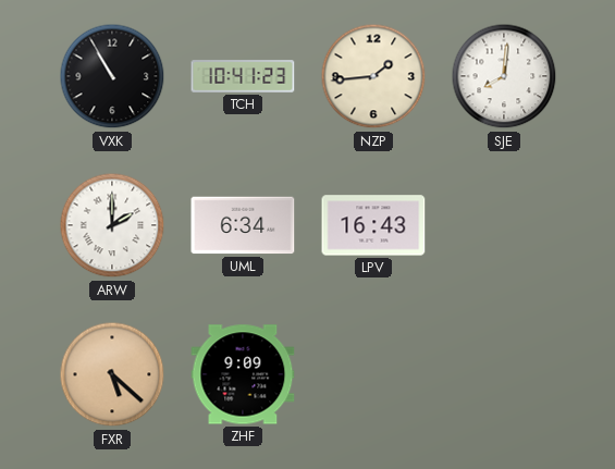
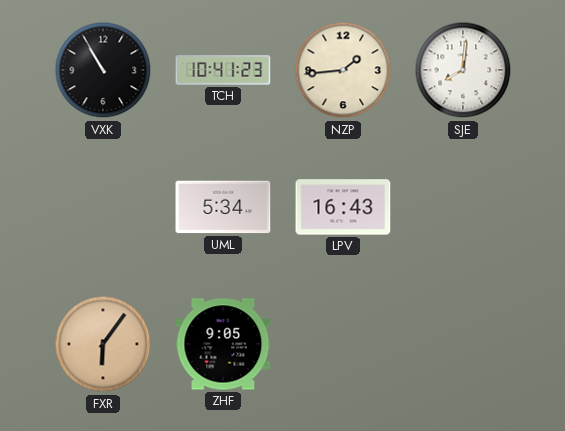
ARW: 2:00 -> none
UML: 6:34 -> 5:34
FXR: 5:22 -> 6:06
ZHF: 9:09 -> 9:05
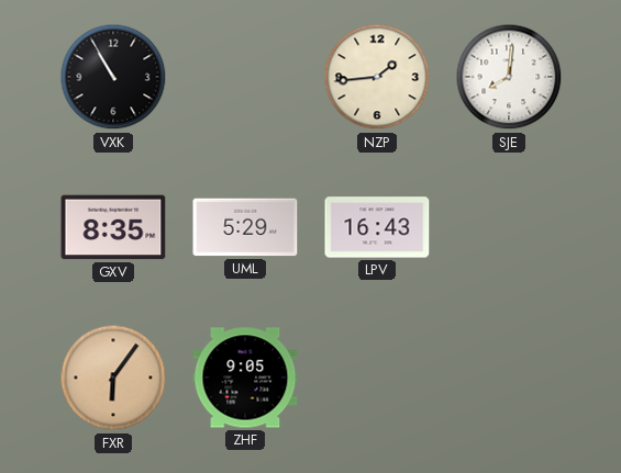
TCH: 10:41 -> none
GXV: none -> 8:35
UML: 5:34 -> 5:29
